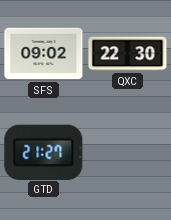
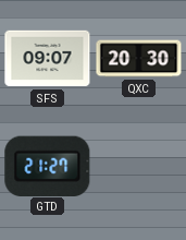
SFS: 09:02 -> 09:07
QXC: 22:30 -> 20:30
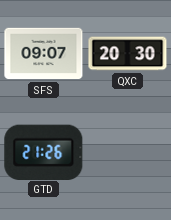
GTD: 21:27 -> 21:26
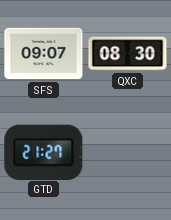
QXC: 20:30 -> 08:30
GTD: 21:26 -> 21:27
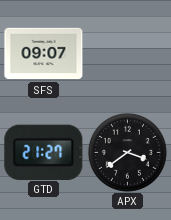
QXC: 08:30 -> none
APX: none -> 3:39
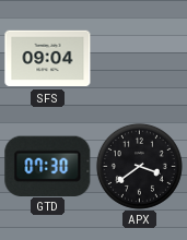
SFS: 09:07 -> 09:04
GTD: 21:27 -> 07:30
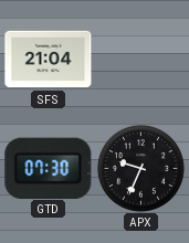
SFS: 09:04 -> 21:04
APX: 3:39 -> 9:34
